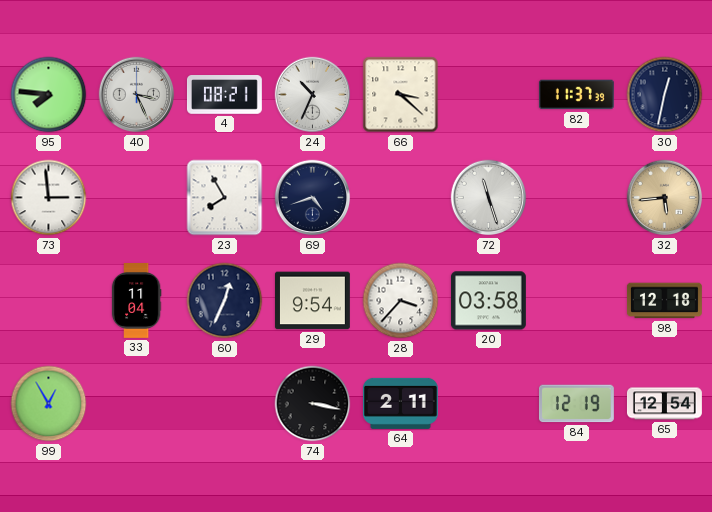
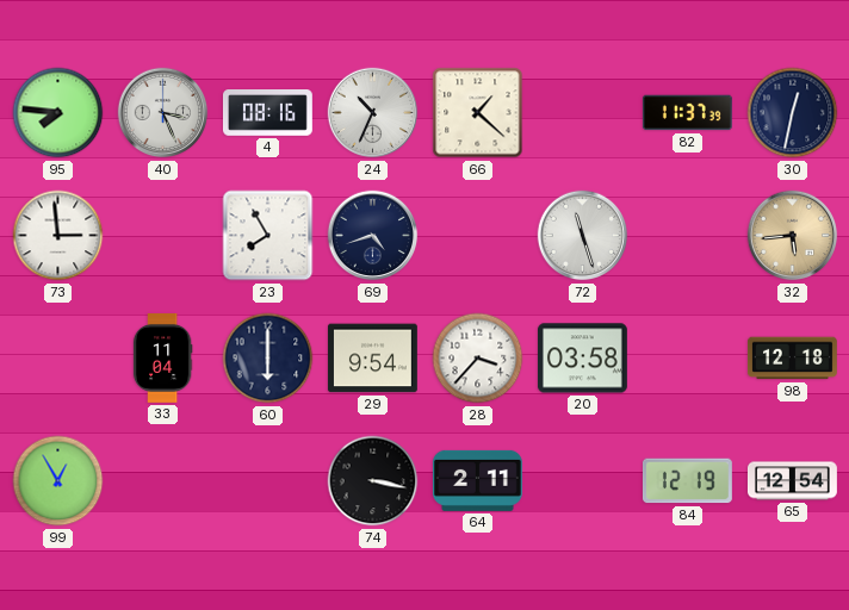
4: 08:21 -> 08:16
66: 3:22 -> 1:22
60: 12:34 -> 6:00
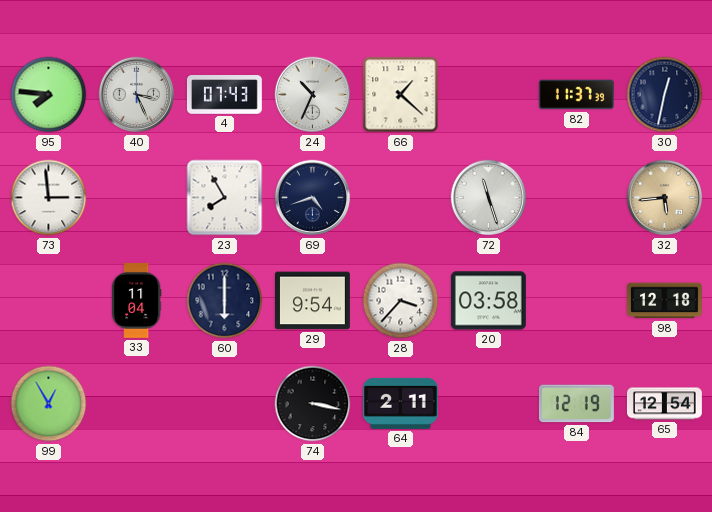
4: 08:16 -> 07:43
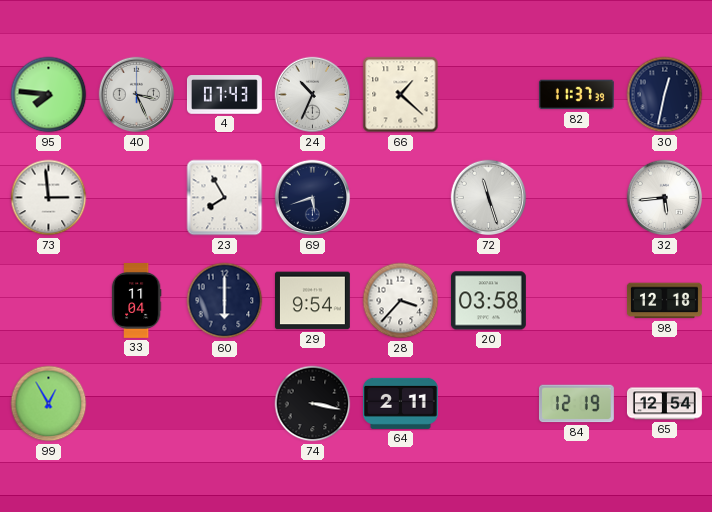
69: 4:42 -> 5:42
32 dial: champagne -> white
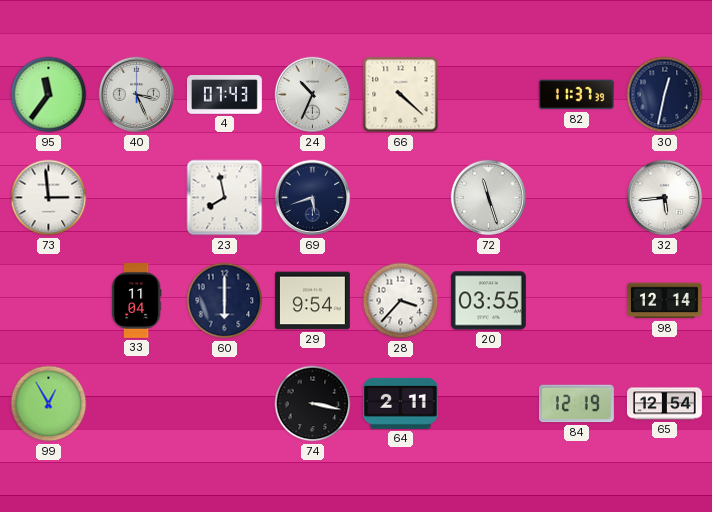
95: 7:46 -> 11:36
66: 1:22 -> 4:22
23: 7:55 -> 7:58
20: 03:58 -> 03:55
98: 12:18 -> 12:14
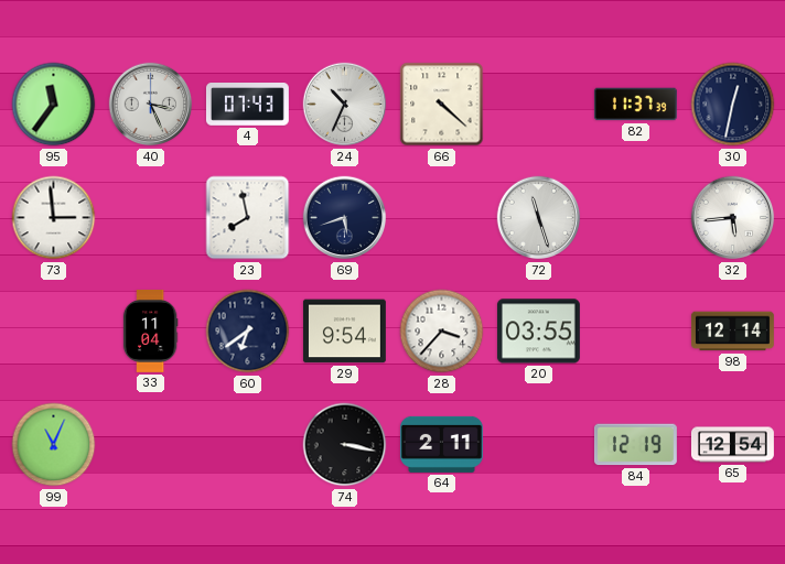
60: 6:00 -> 6:39
99: 12:55 -> 11:04
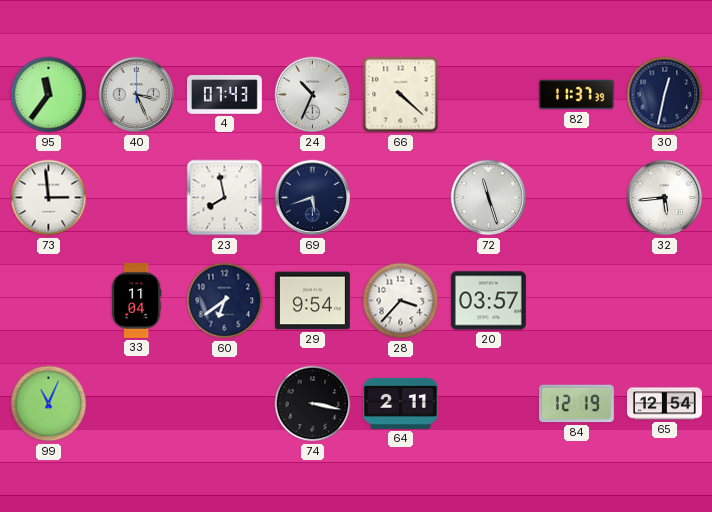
20: 03:55 -> 03:57
98: 12:14 -> none
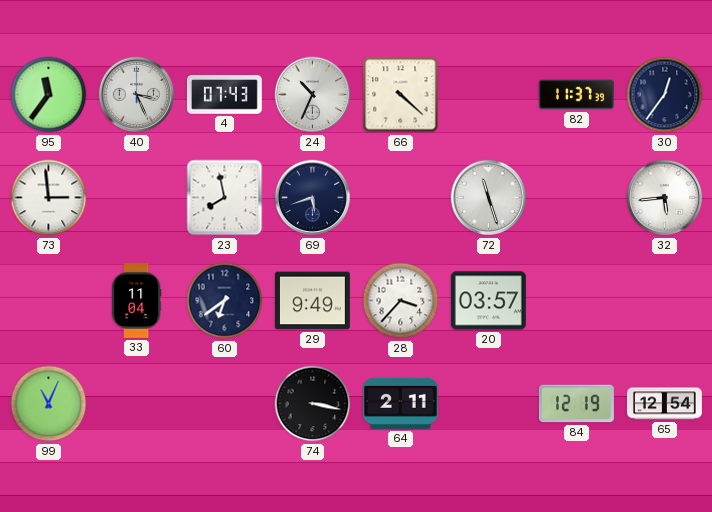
30: 12:32 -> 12:36
29: 9:54 -> 9:49
